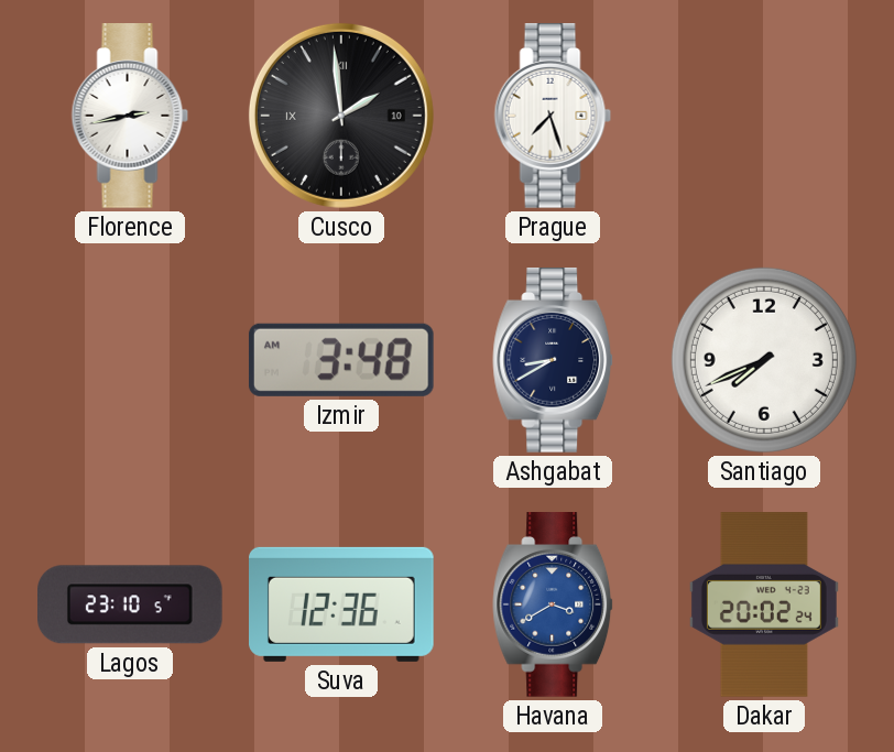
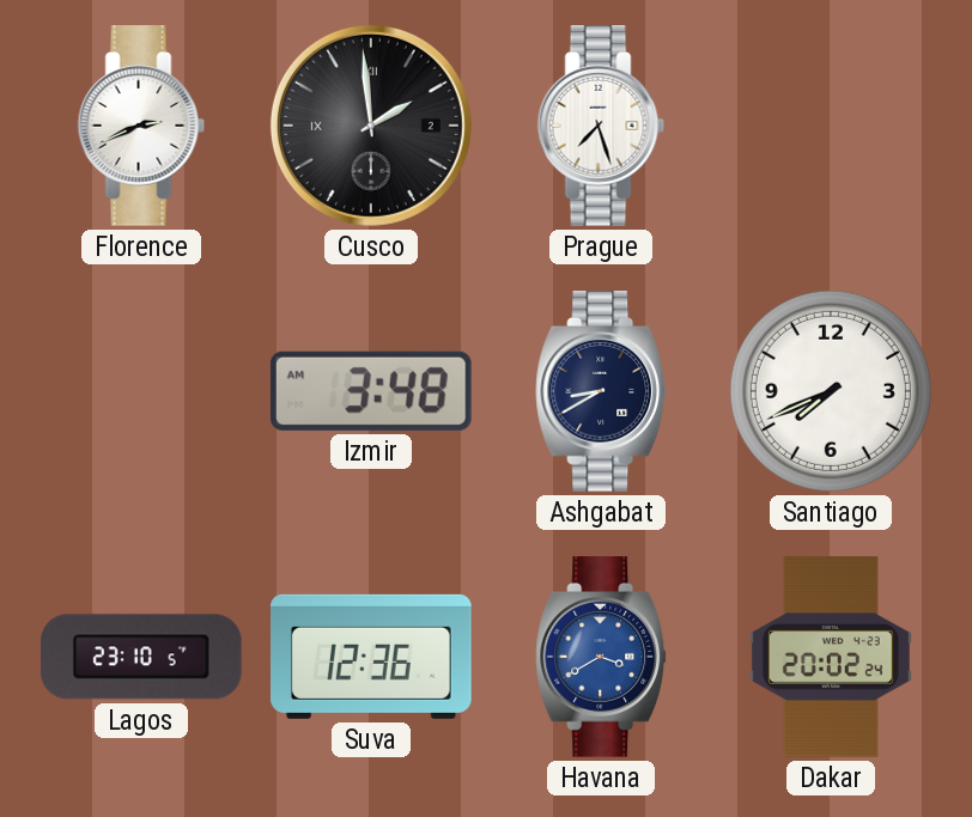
Florence: 2:43 -> 2:41
Cusco date: 10 -> 2
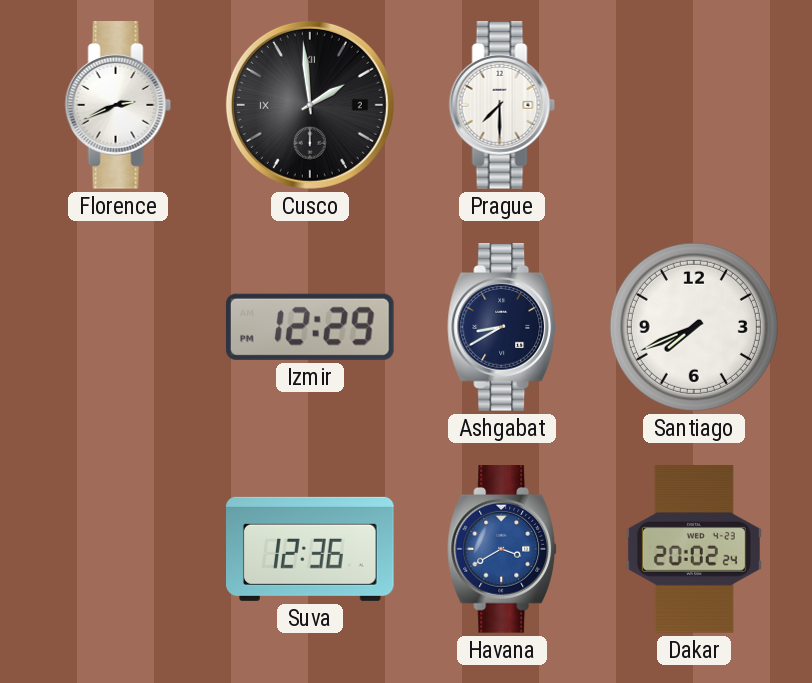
Prague: 7:27 -> 7:30
Izmir: 3:48 -> 12:29
Lagos: 23:10 -> none
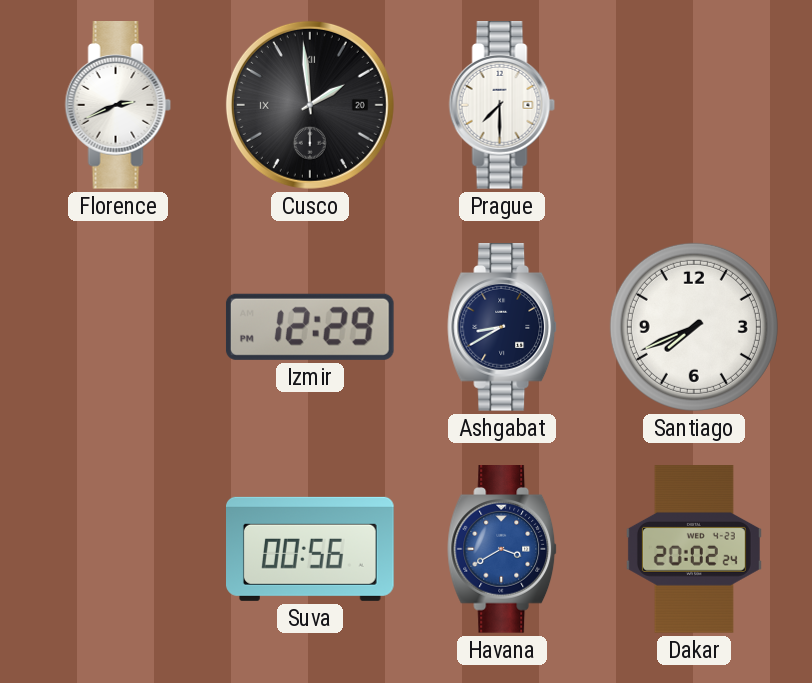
Cusco date: 2 -> 20
Suva: 12:36 -> 00:56
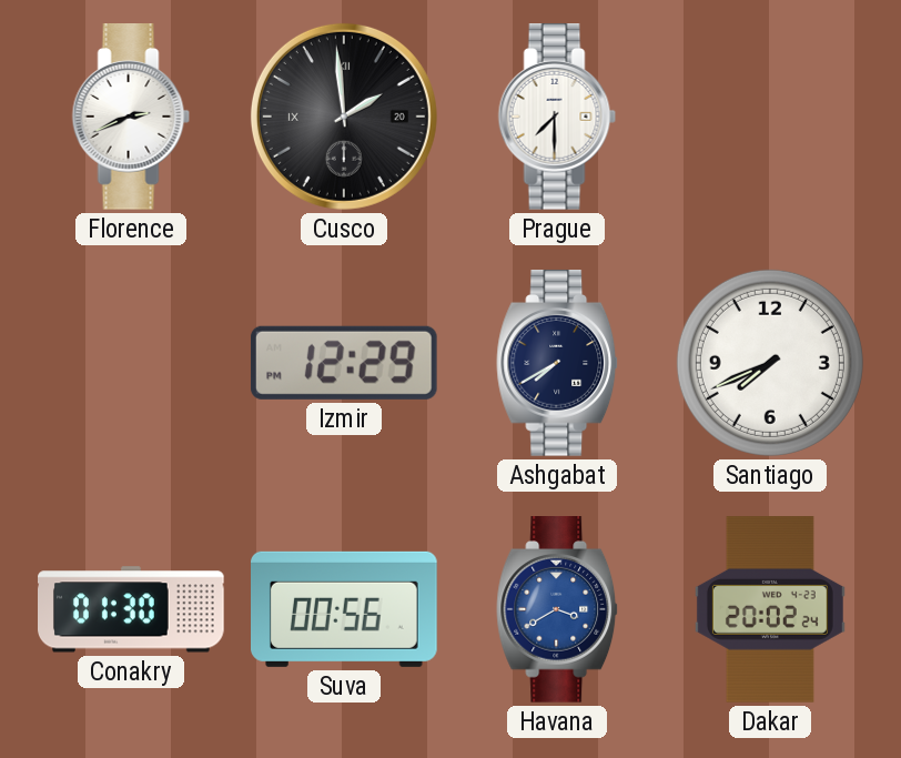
Ashgabat: 8:40 -> 7:40
Conakry: none -> 01:30
